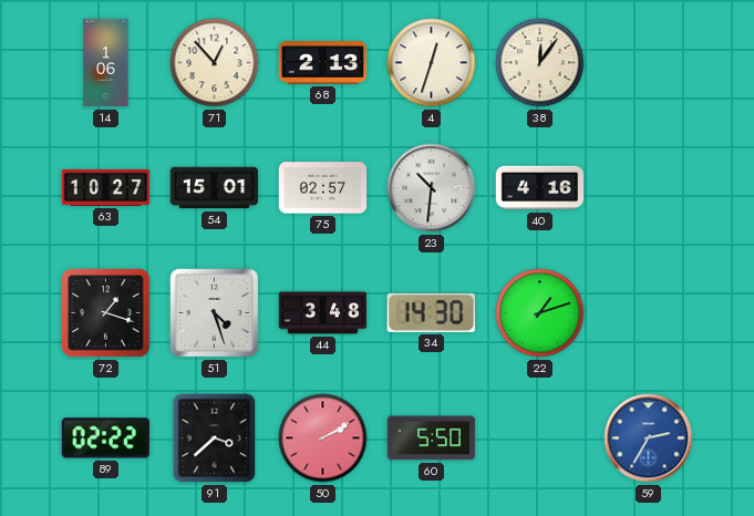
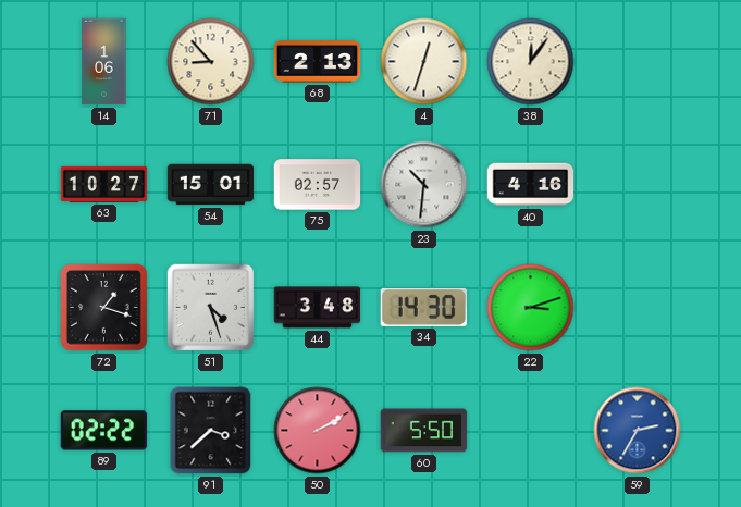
71: 12:53 -> 8:53
22: 1:12 -> 3:12
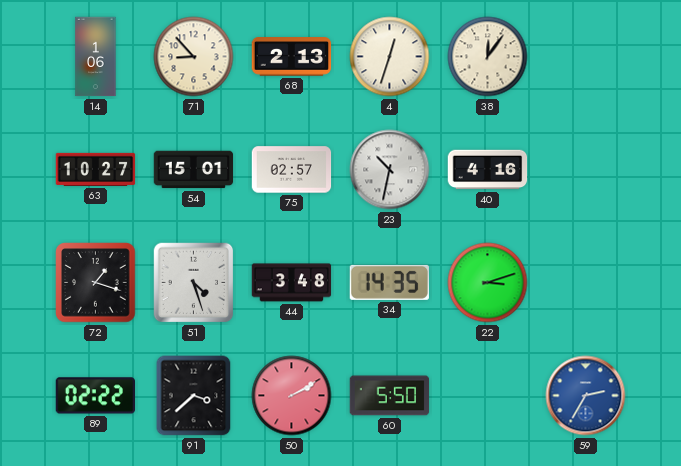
23: 10:31 -> 10:32
34: 14:30 -> 14:35
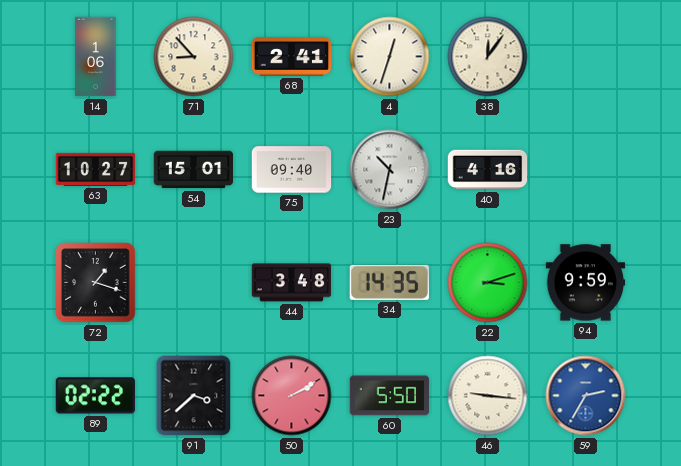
68: 2:13 -> 2:41
75: 02:57 -> 09:40
51: 4:27 -> none
94: none -> 9:59
46: none -> 9:16
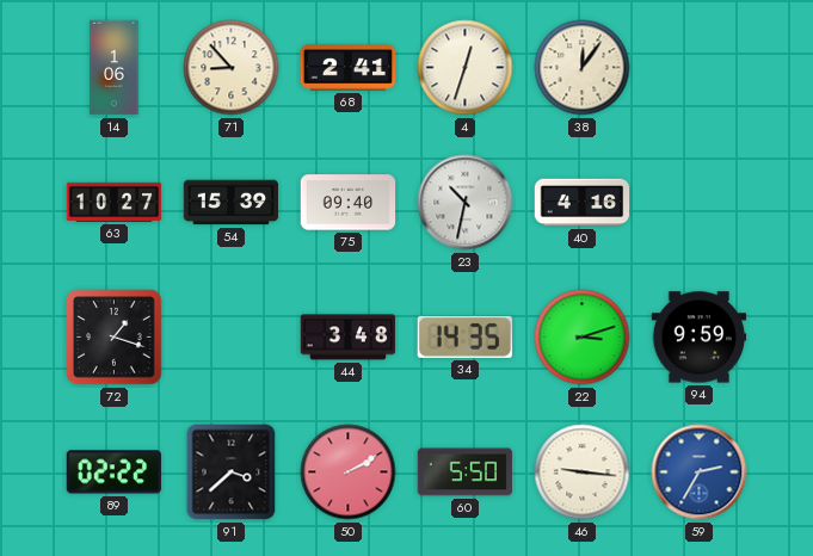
54: 15:01 -> 15:39
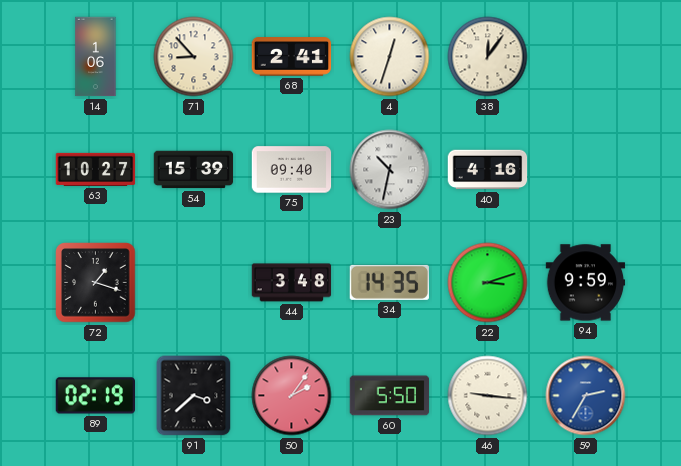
89: 02:22 -> 02:19
50: 2:10 -> 2:06
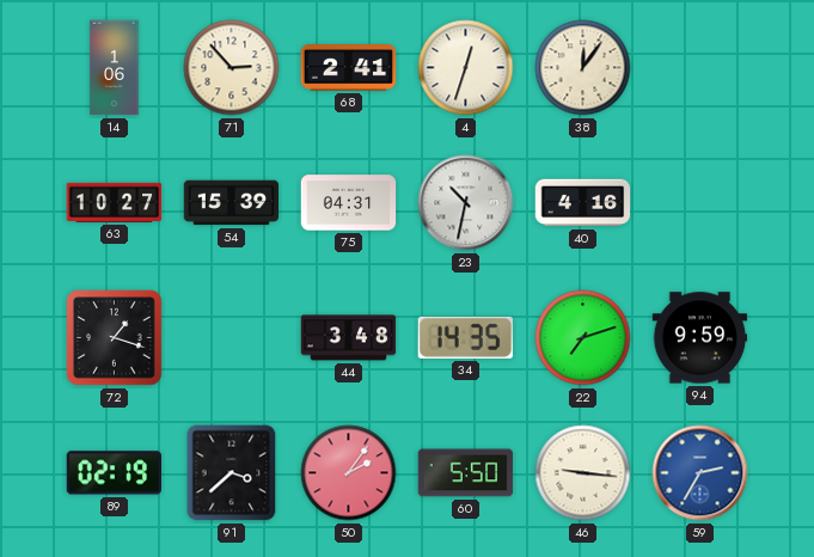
71: 8:53 -> 2:53
75: 09:40 -> 04:31
22: 3:12 -> 7:12
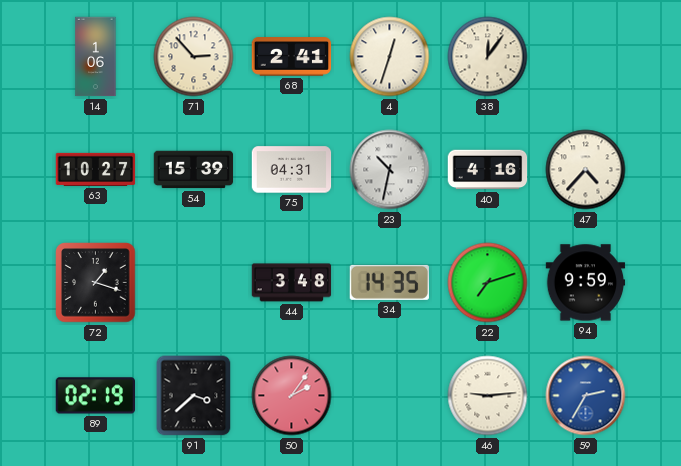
47: none -> 4:37
60: 5:50 -> none
46: 9:16 -> 9:14
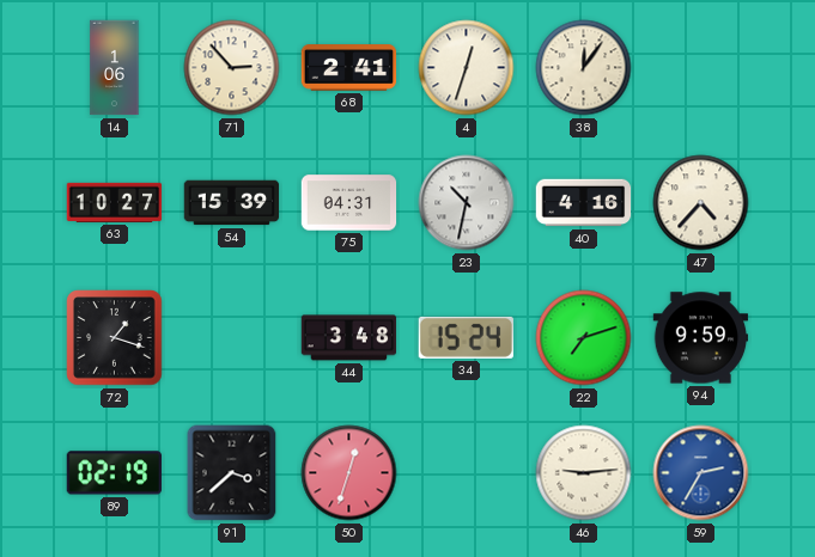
34: 14:35 -> 15:24
50: 2:06 -> 12:33
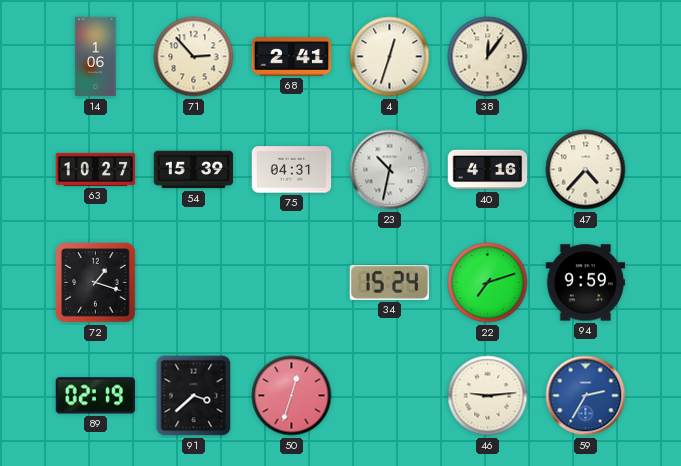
44: 3:48 -> none
